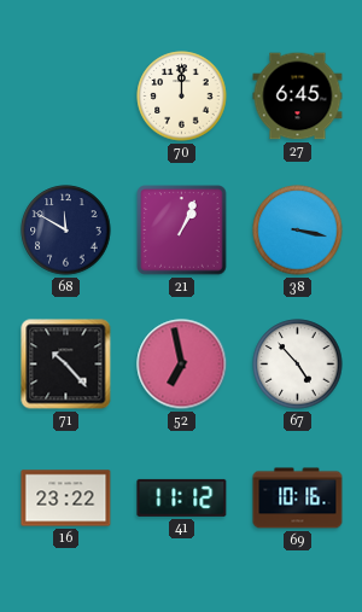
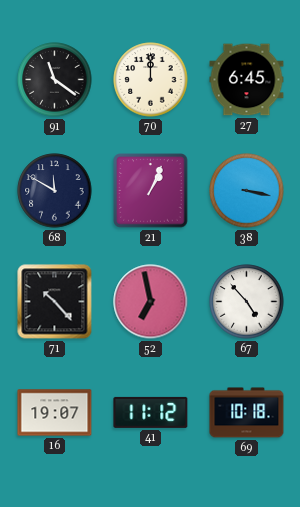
91: none -> 11:21
16: 23:22 -> 19:07
69: 10:16 -> 10:18
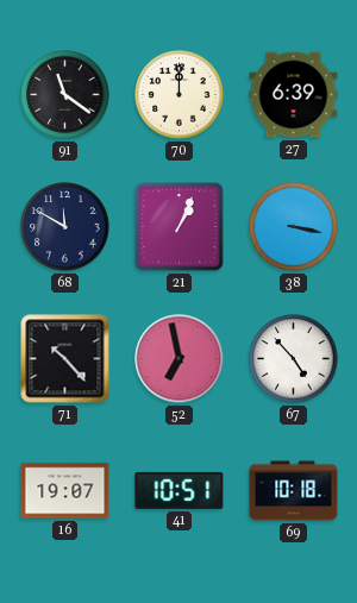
27: 6:45 -> 6:39
41: 11:12 -> 10:51
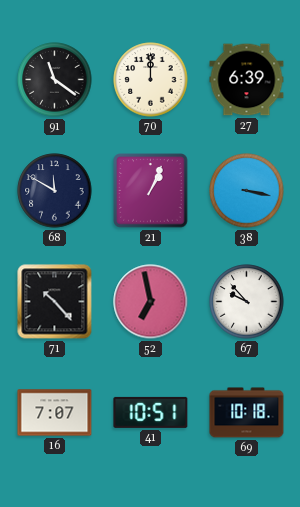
67: 4:53 -> 9:53
16: 19:07 -> 7:07
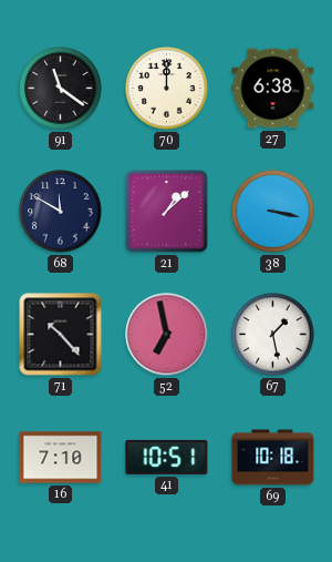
27: 6:39 -> 6:38
21: 1:04 -> 1:08
67: 9:53 -> 1:28
16: 7:07 -> 7:10
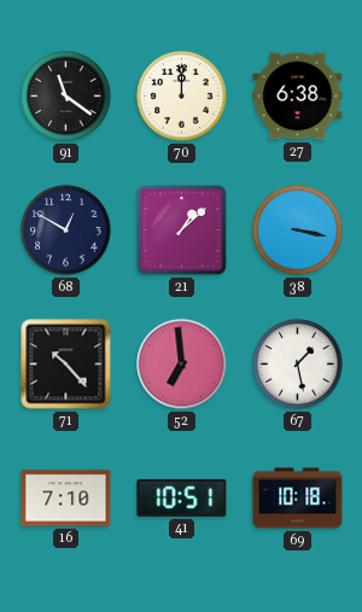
68: 11:50 -> 12:50
52: 6:58 -> 6:59
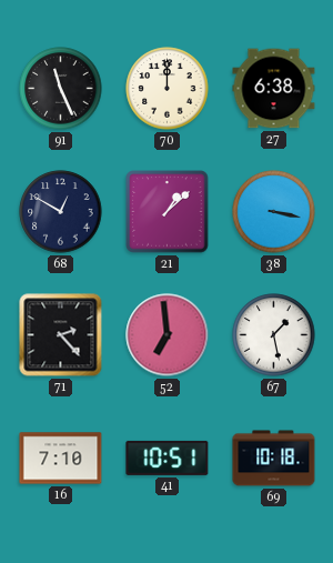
91: 11:21 -> 11:26
71: 10:23 -> 2:23
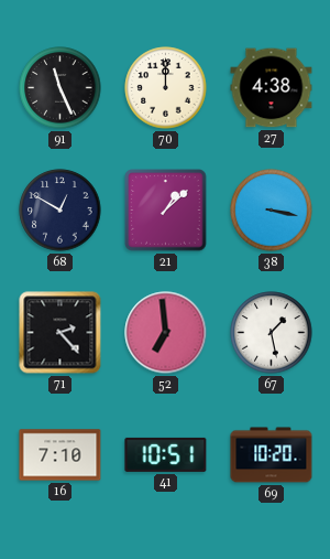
27: 6:38 -> 4:38
69: 10:18 -> 10:20
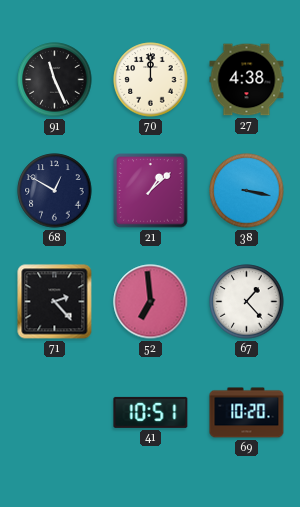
67: 1:28 -> 1:23
16: 7:10 -> none
